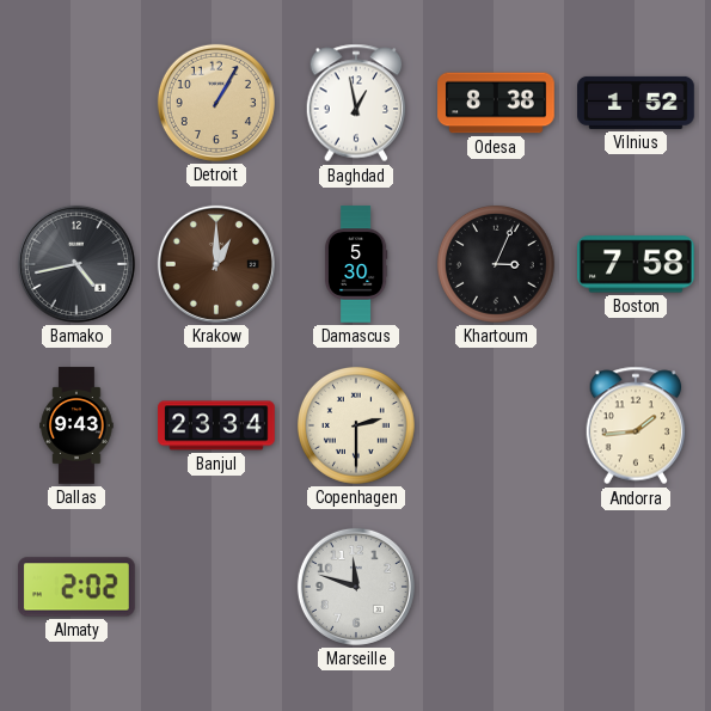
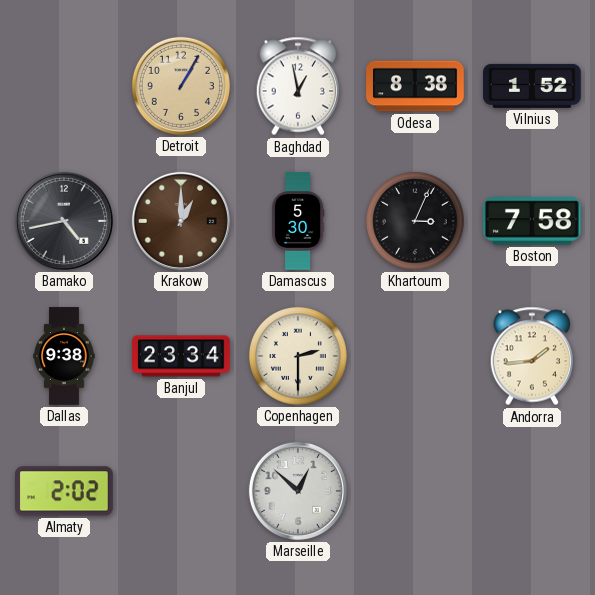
Dallas: 9:43 -> 9:38
Marseille: 11:48 -> 12:52
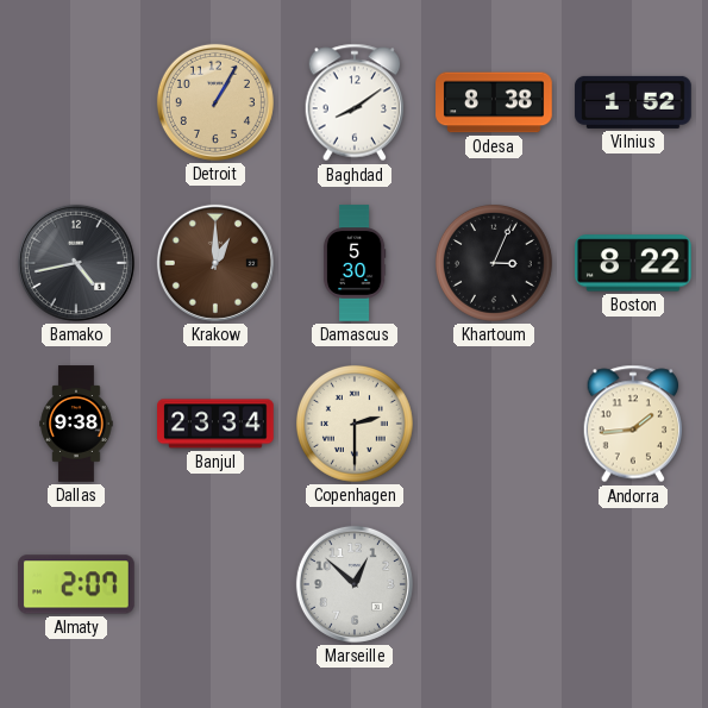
Baghdad: 12:58 -> 8:09
Boston: 7:58 -> 8:22
Almaty: 2:02 -> 2:07
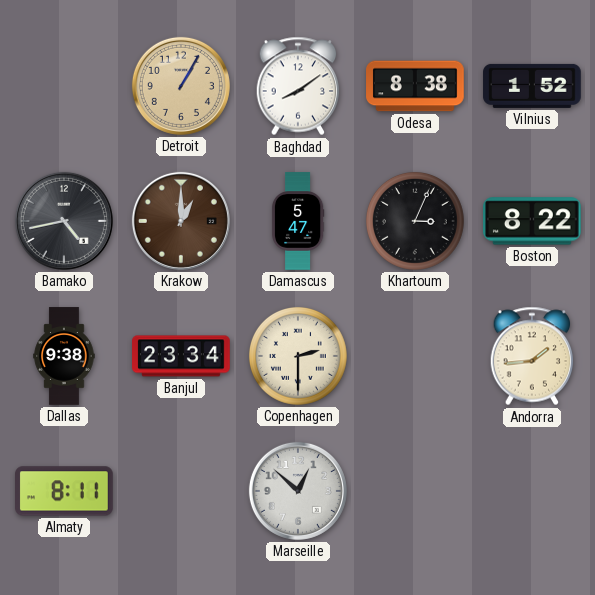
Damascus: 5:30 -> 5:47
Almaty: 2:07 -> 8:11
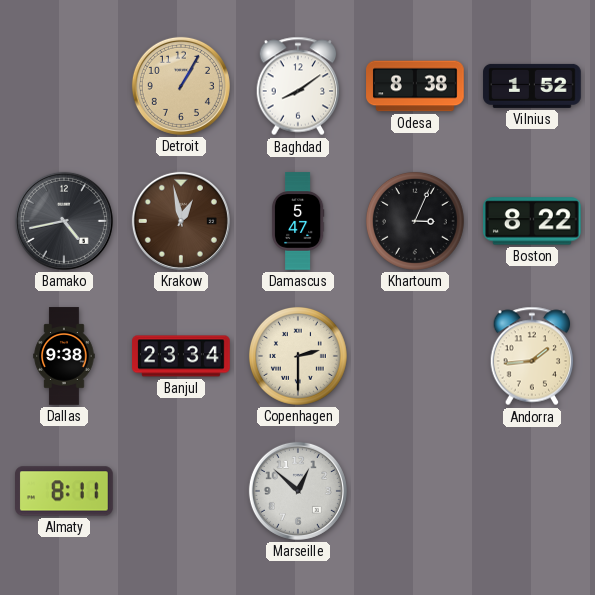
Krakow: 1:00 -> 12:58
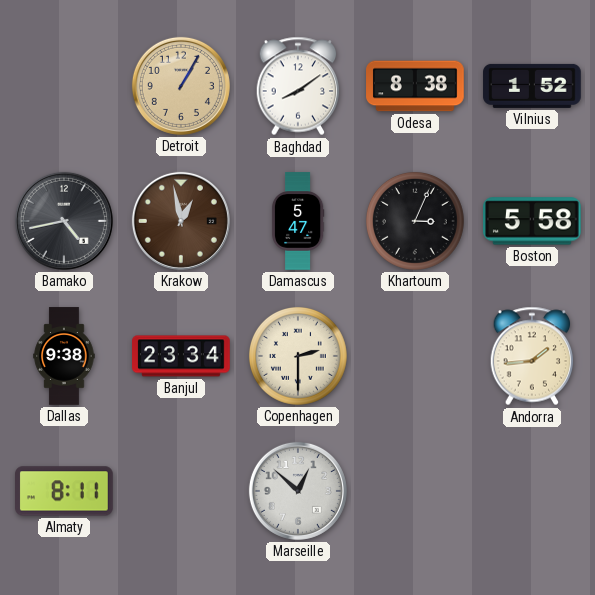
Boston: 8:22 -> 5:58
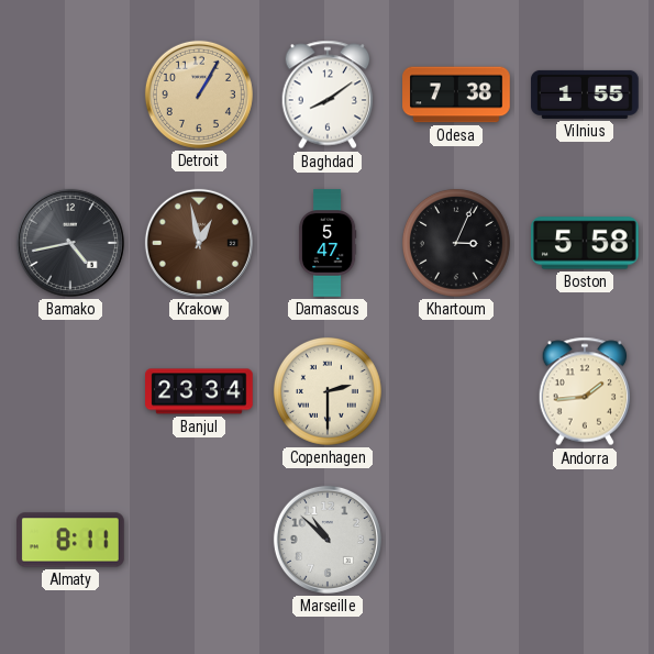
Odesa: 8:38 -> 7:38
Vilnius: 1:52 -> 1:55
Dallas: 9:38 -> none
Marseille: 12:52 -> 10:52
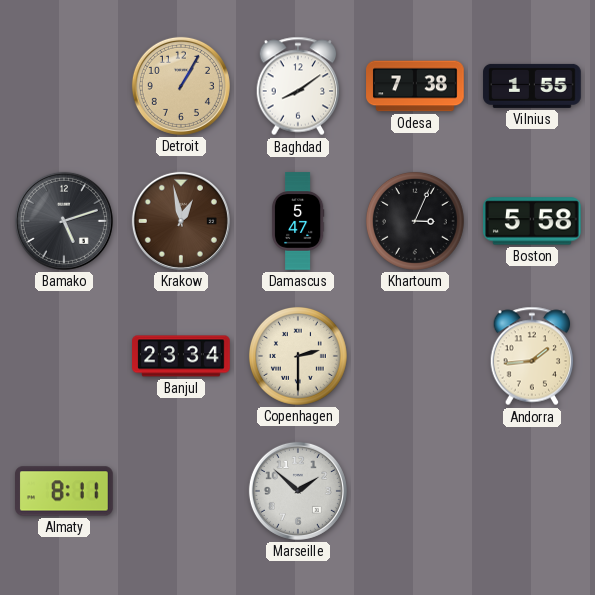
Bamako: 4:43 -> 5:12
Marseille: 10:52 -> 1:52
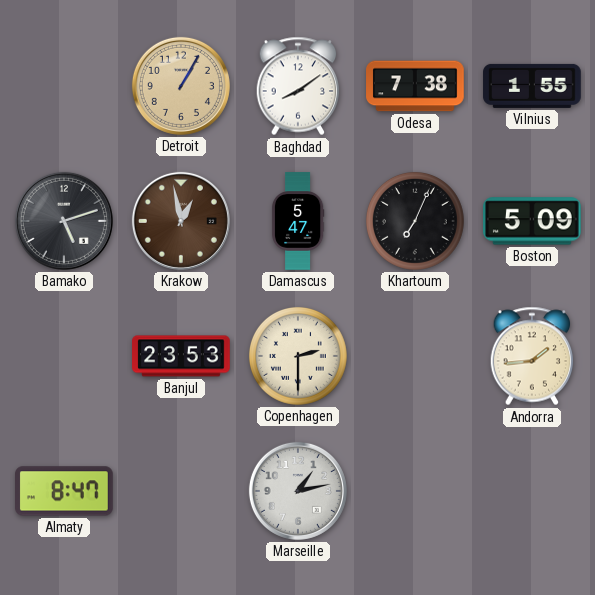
Khartoum: 3:04 -> 7:04
Boston: 5:58 -> 5:09
Banjul: 23:34 -> 23:53
Almaty: 8:11 -> 8:47
Marseille: 1:52 -> 1:13
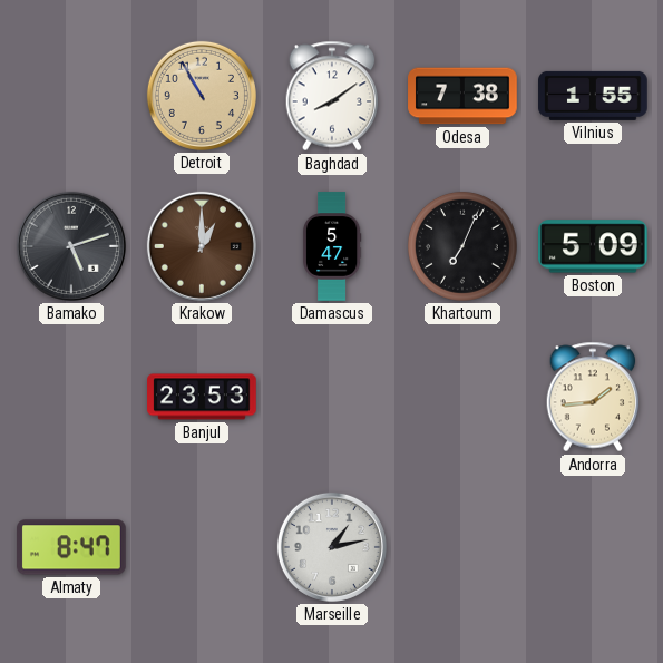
Detroit: 1:05 -> 10:55
Krakow: 12:58 -> 1:00
Copenhagen: 2:30 -> none
